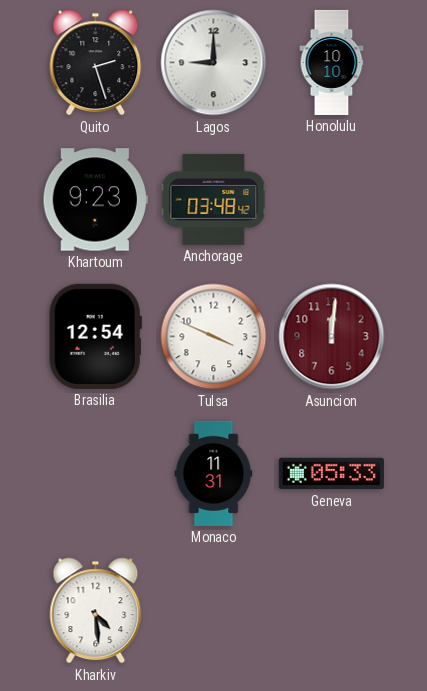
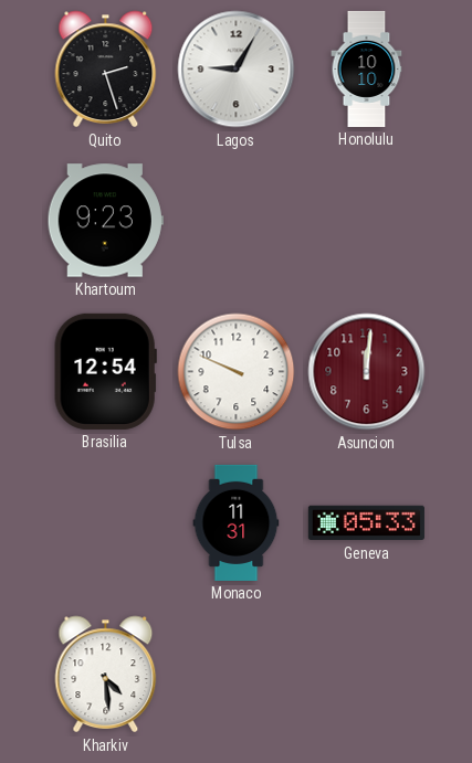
Lagos: 9:00 -> 9:05
Anchorage: 03:48 -> none
Tulsa: 3:49 -> 9:49
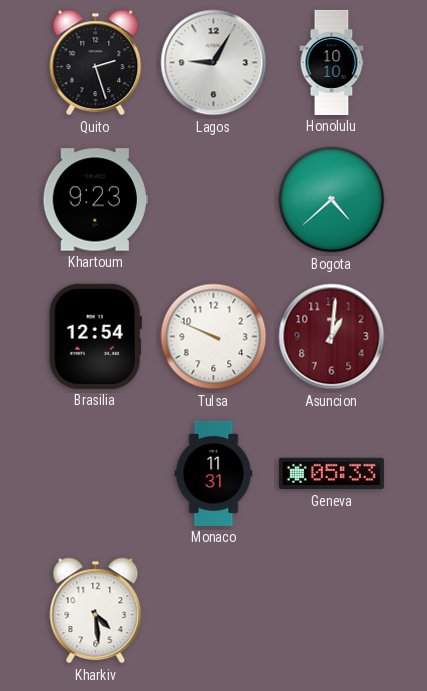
Bogota: none -> 4:38
Asuncion: 12:01 -> 1:01
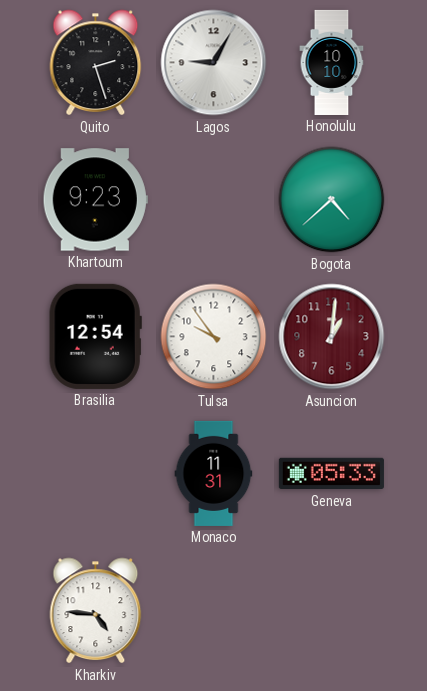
Tulsa: 9:49 -> 9:54
Kharkiv: 4:29 -> 4:46
